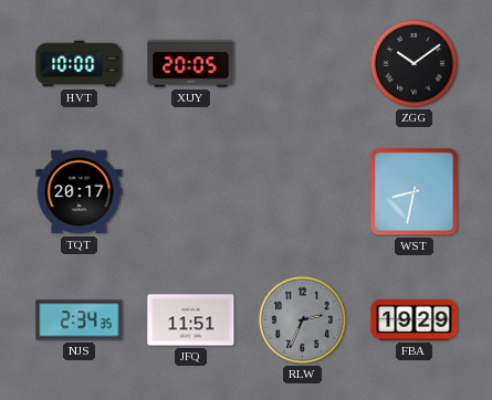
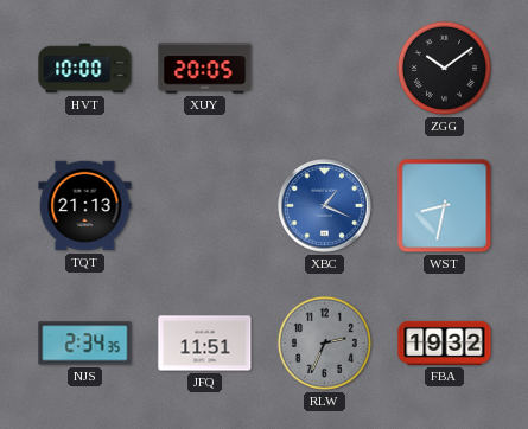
TQT: 20:17 -> 21:13
XBC: none -> 1:19
FBA: 19:29 -> 19:32
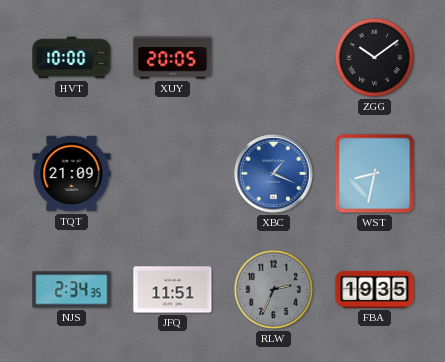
TQT: 21:13 -> 21:09
FBA: 19:32 -> 19:35
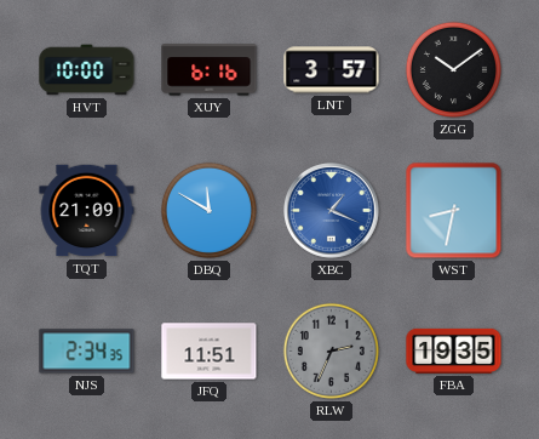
XUY: 20:05 -> 6:16
LNT: none -> 3:57
DBQ: none -> 11:50
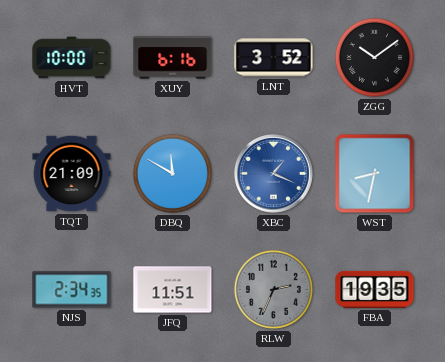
LNT: 3:57 -> 3:52
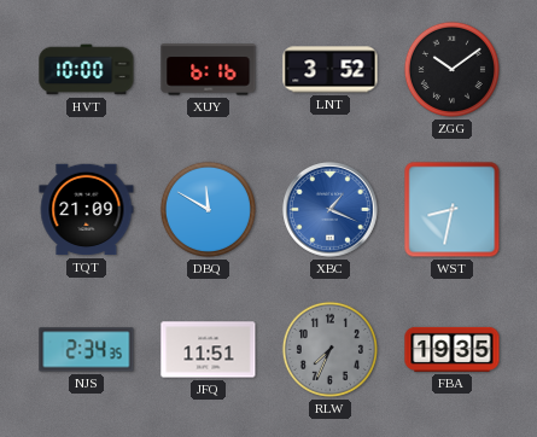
RLW: 2:34 -> 7:34
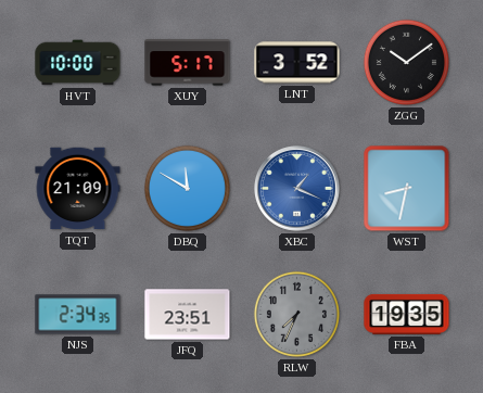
XUY: 6:16 -> 5:17
JFQ: 11:51 -> 23:51
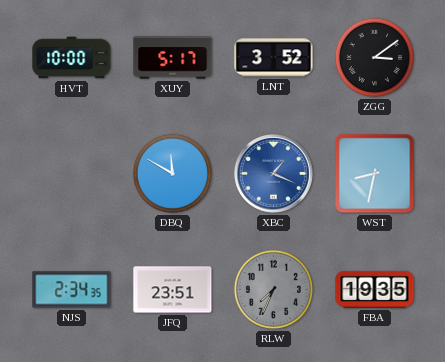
ZGG: 10:09 -> 3:09
TQT: 21:09 -> none
